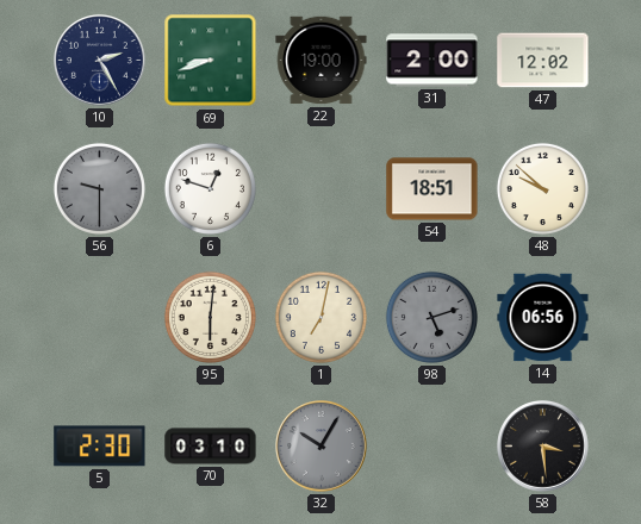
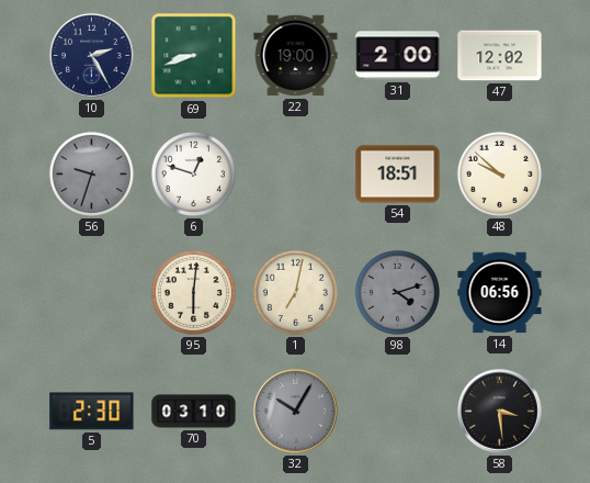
56: 9:30 -> 9:33
98: 5:12 -> 4:12
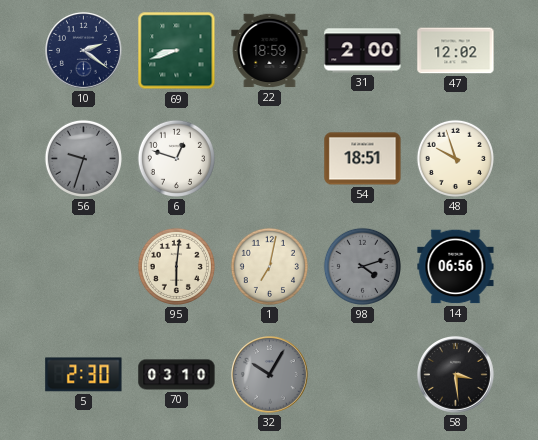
10: 2:25 -> 2:21
22: 19:00 -> 18:59
48: 9:52 -> 9:57
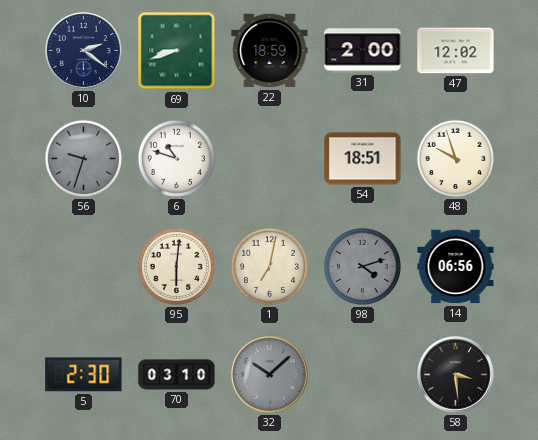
6: 12:48 -> 10:48
32: 10:05 -> 10:08
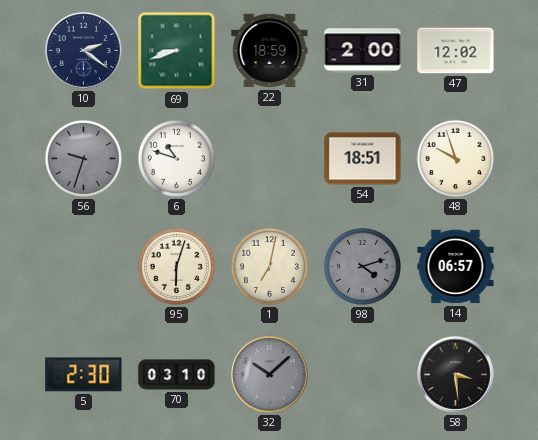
95: 6:01 -> 6:03
14: 06:56 -> 06:57
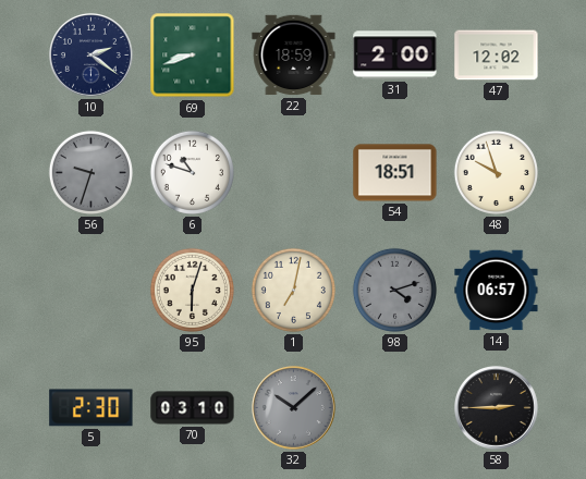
58: 3:29 -> 2:45
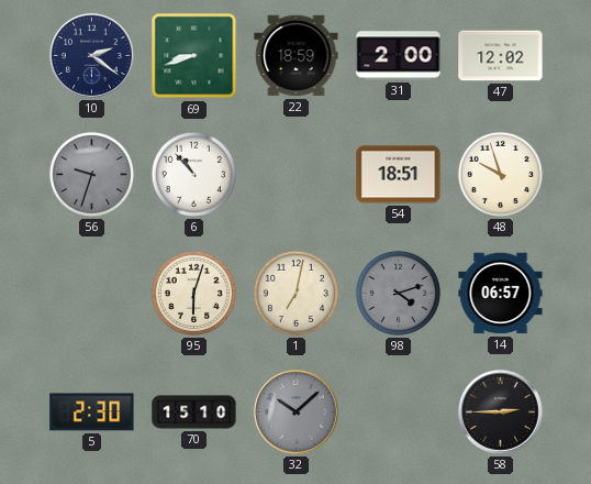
6: 10:48 -> 10:53
70: 03:10 -> 15:10
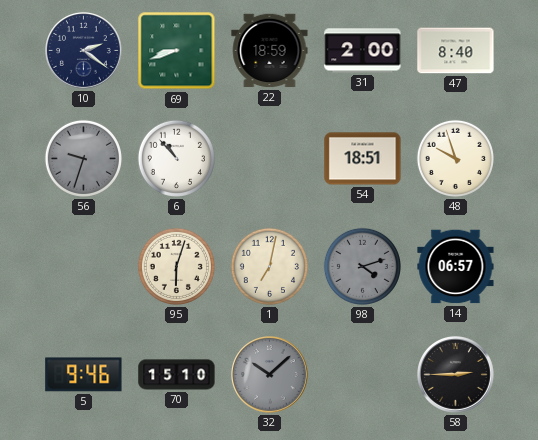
47: 12:02 -> 8:40
5: 2:30 -> 9:46
